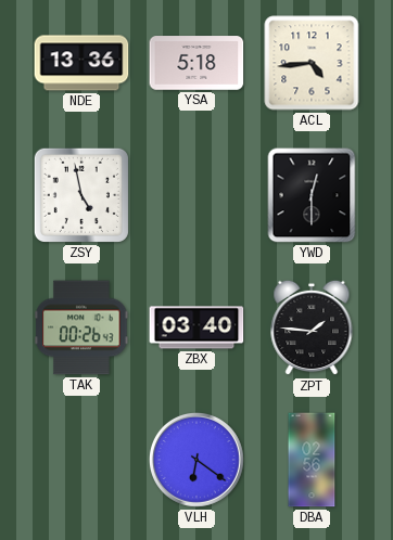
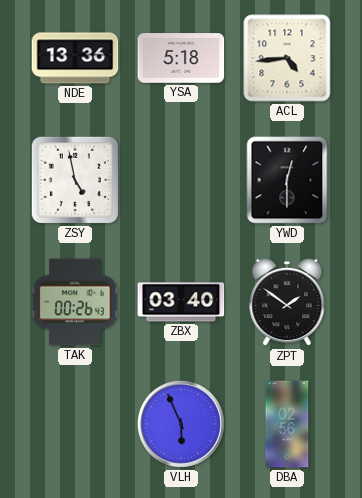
ZPT: 1:46 -> 1:51
VLH: 6:21 -> 5:56
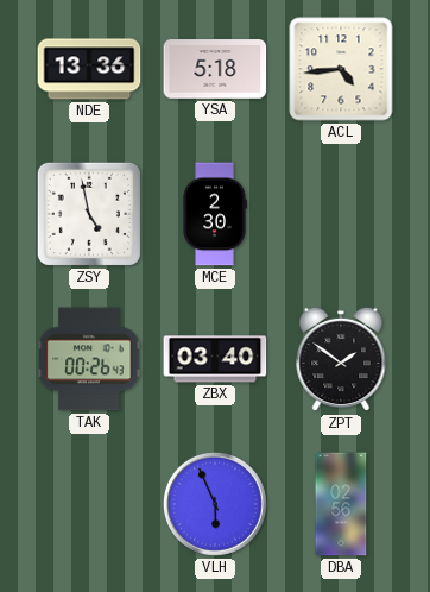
MCE: none -> 2:30
YWD: 12:30 -> none
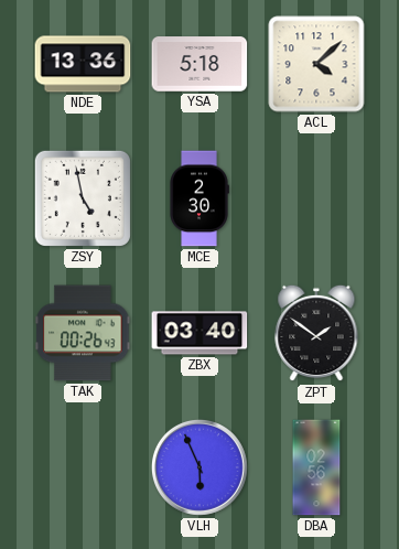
ACL: 4:44 -> 4:08
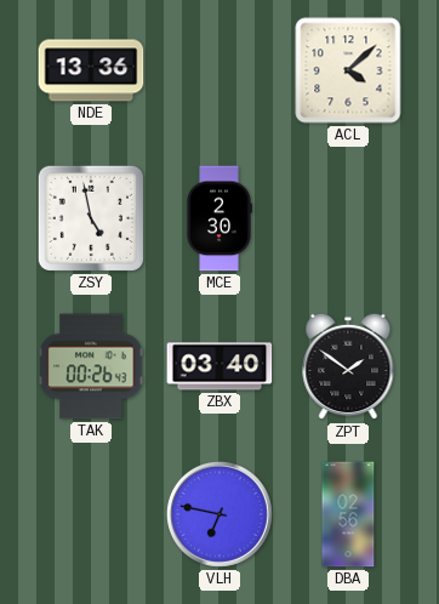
YSA: 5:18 -> none
VLH: 5:56 -> 6:47
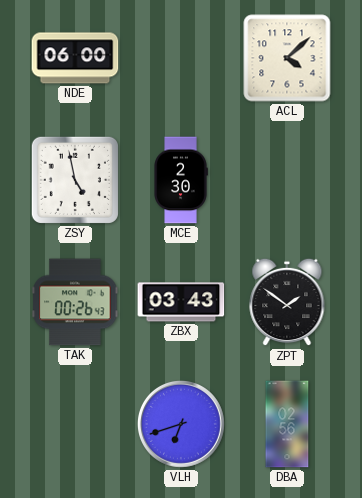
NDE: 13:36 -> 06:00
ZBX: 03:40 -> 03:43
VLH: 6:47 -> 6:42
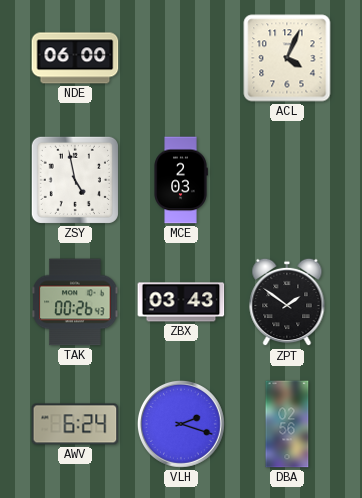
ACL: 4:08 -> 4:04
MCE: 2:30 -> 2:03
AWV: none -> 6:24
VLH: 6:42 -> 2:18
